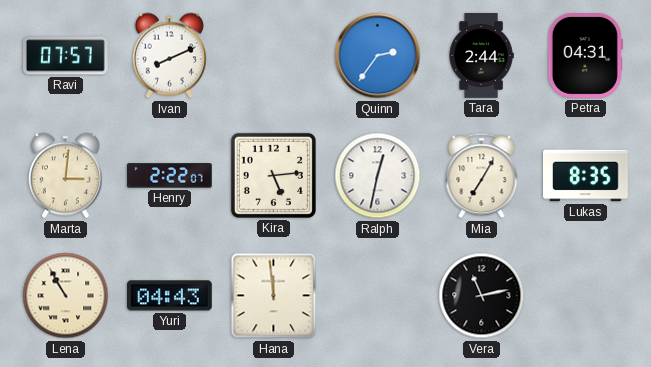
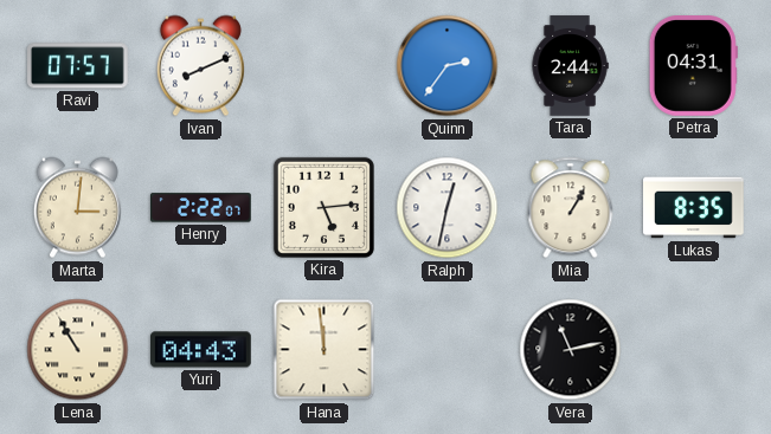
Mia: 7:05 -> 1:05
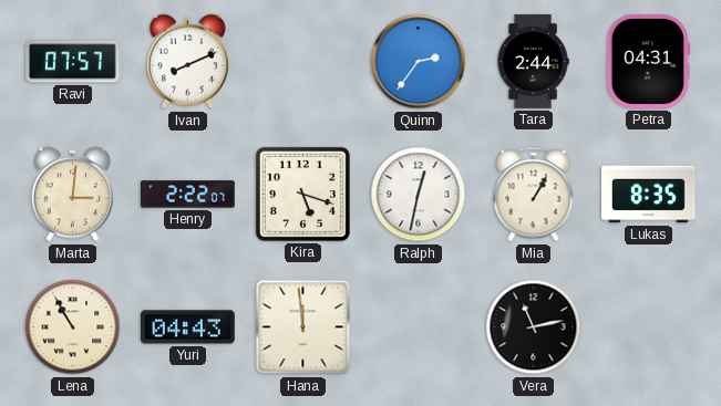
Kira: 5:14 -> 5:18
